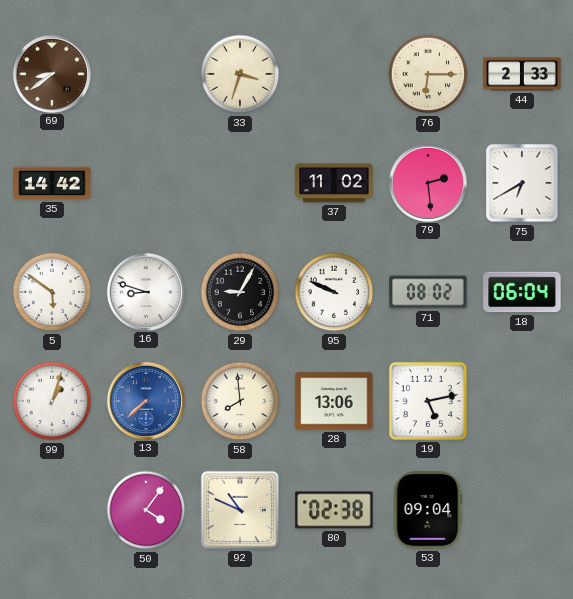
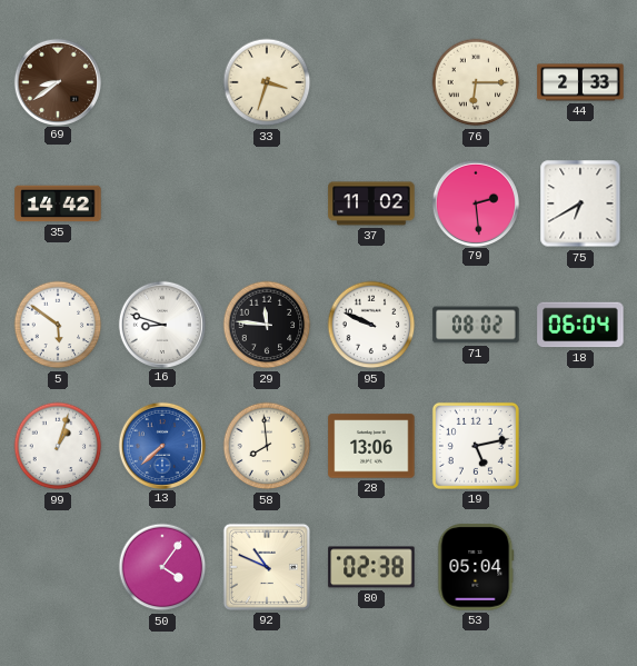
29: 9:05 -> 11:46
53: 09:04 -> 05:04
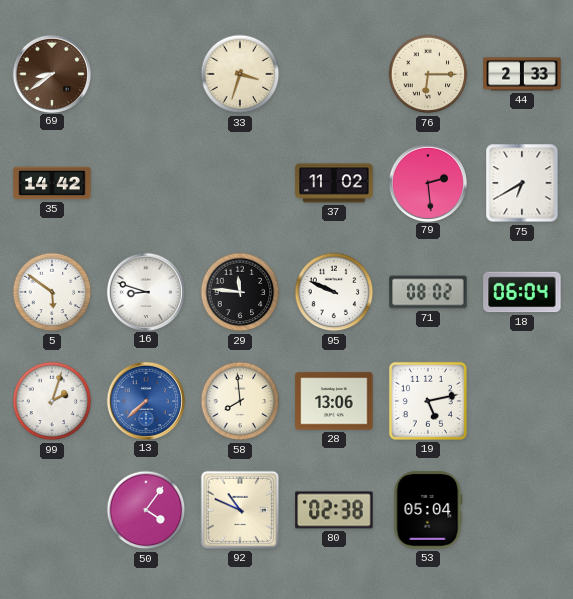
99: 1:03 -> 2:03
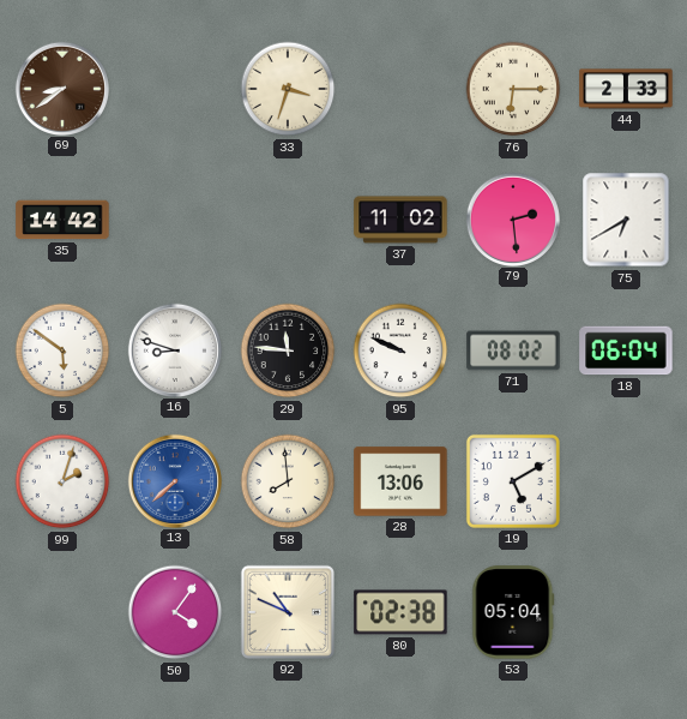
19: 5:13 -> 5:10
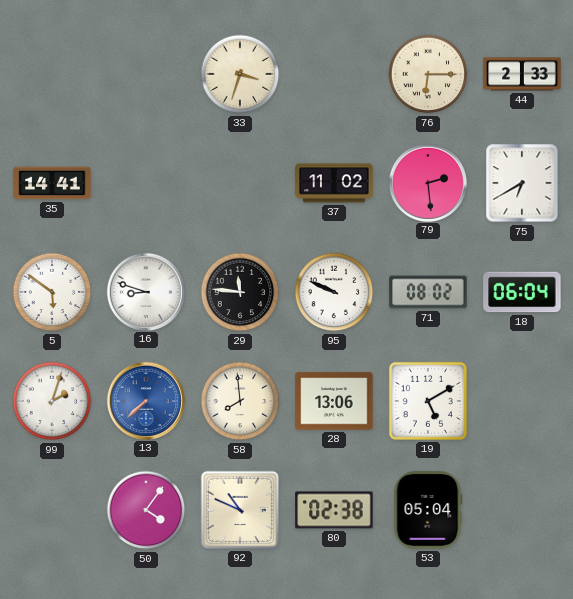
69: 8:39 -> none
35: 14:42 -> 14:41
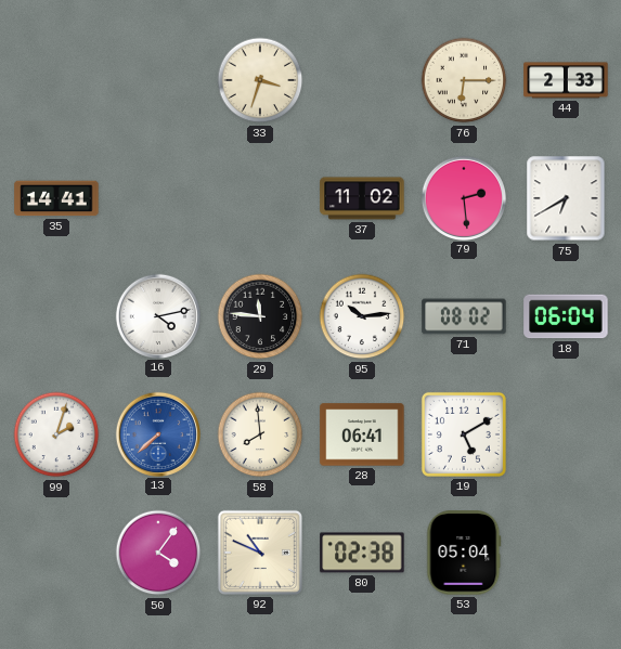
5: 5:51 -> none
16: 8:48 -> 4:13
95: 9:49 -> 10:14
28: 13:06 -> 06:41
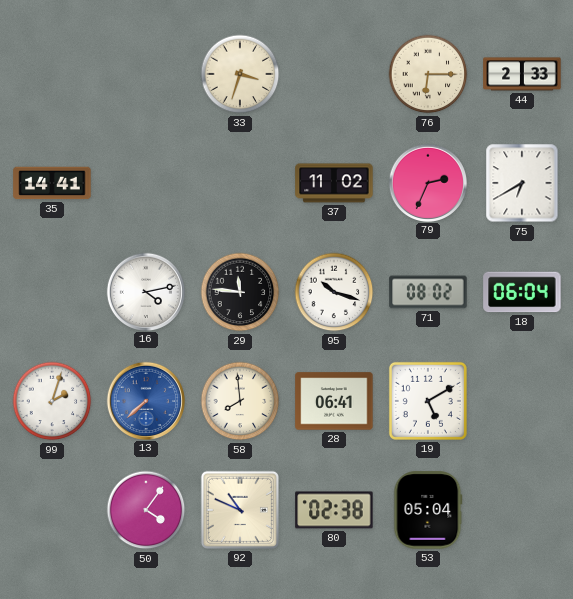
79: 2:29 -> 2:34
95: 10:14 -> 10:18
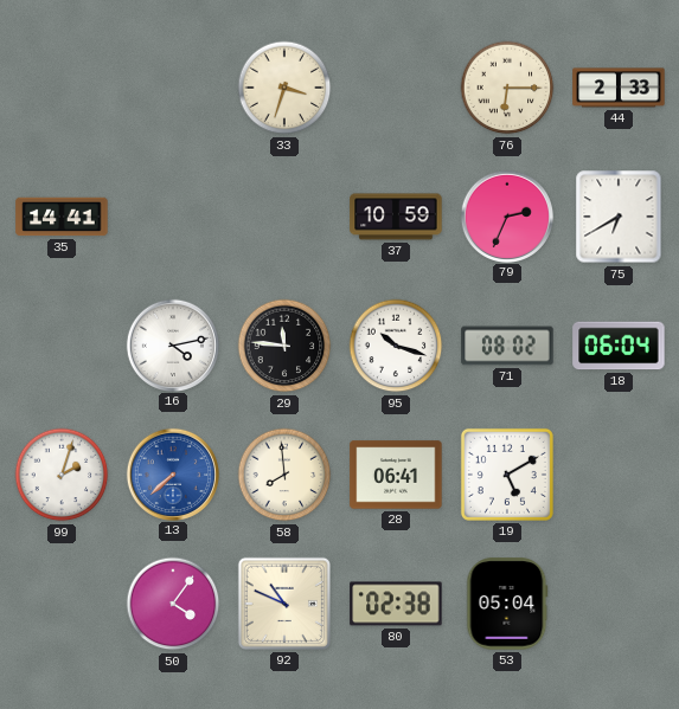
37: 11:02 -> 10:59
